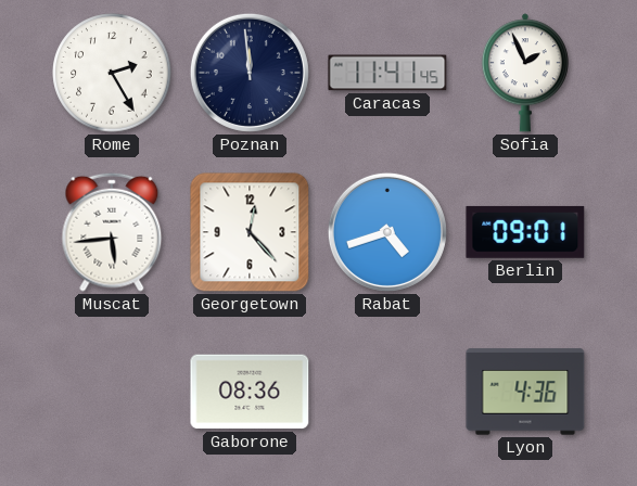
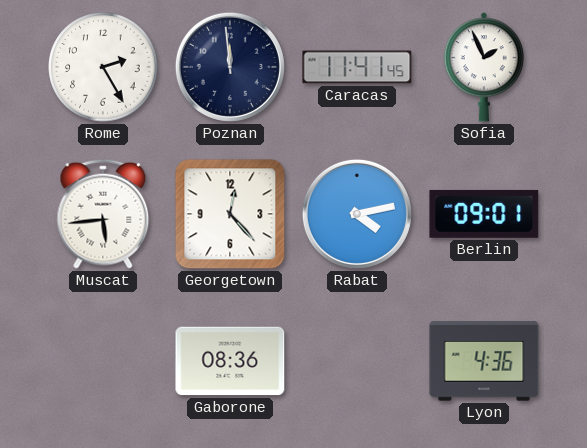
Rabat: 4:42 -> 4:13
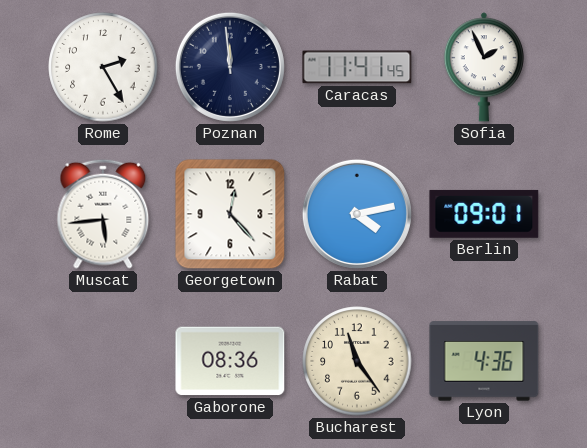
Bucharest: none -> 11:24
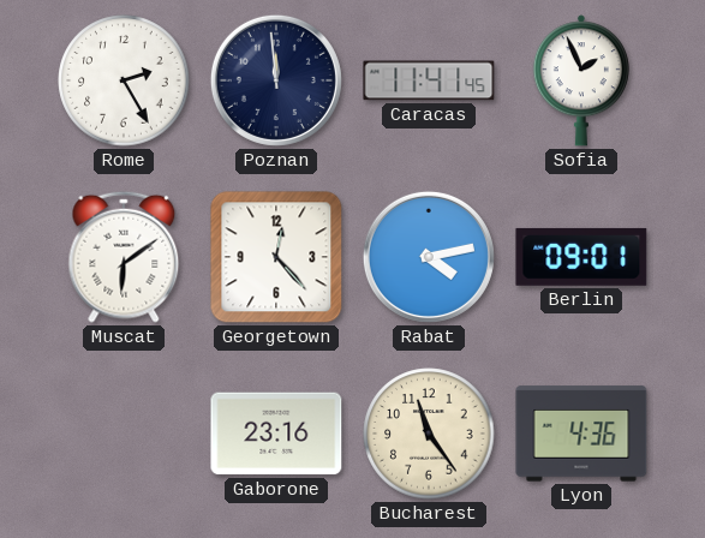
Muscat: 5:44 -> 6:09
Gaborone: 08:36 -> 23:16
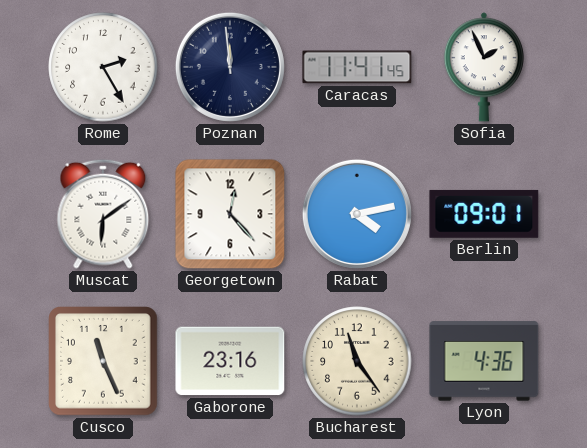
Cusco: none -> 11:26
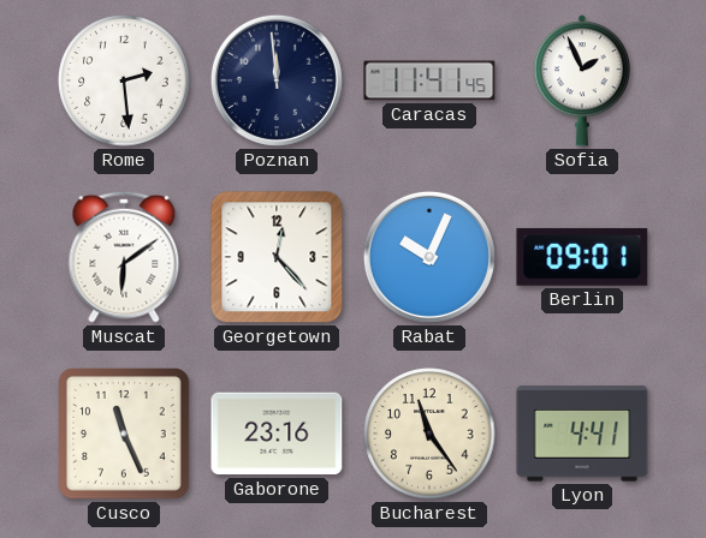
Rome: 2:25 -> 2:29
Rabat: 4:13 -> 10:04
Lyon: 4:36 -> 4:41
